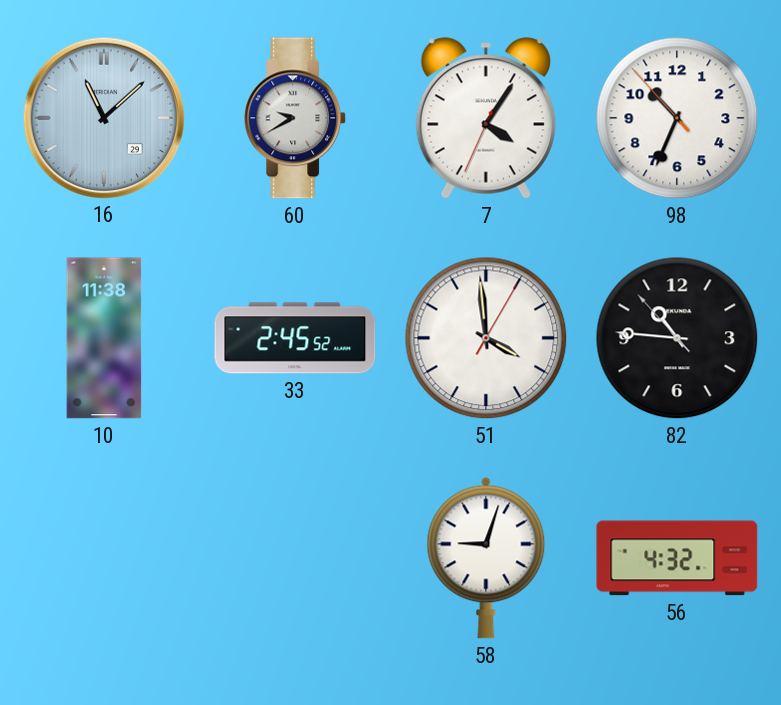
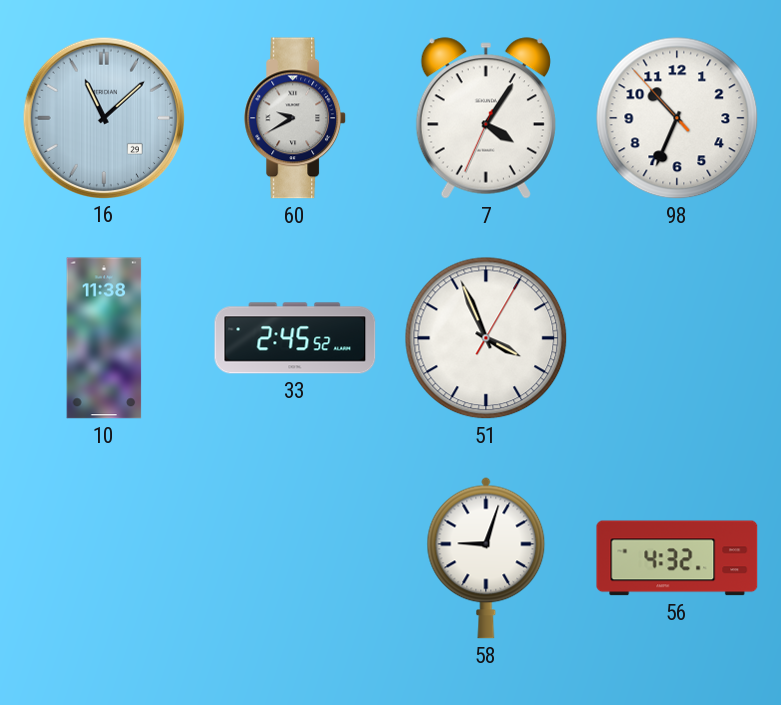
51: 3:59 -> 3:56
82: 10:45 -> none
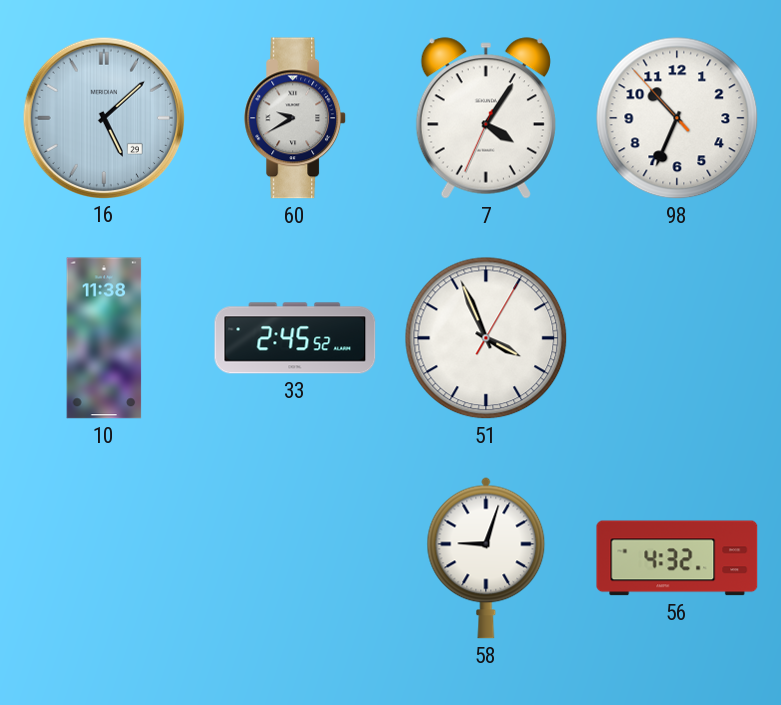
16: 11:08 -> 5:08
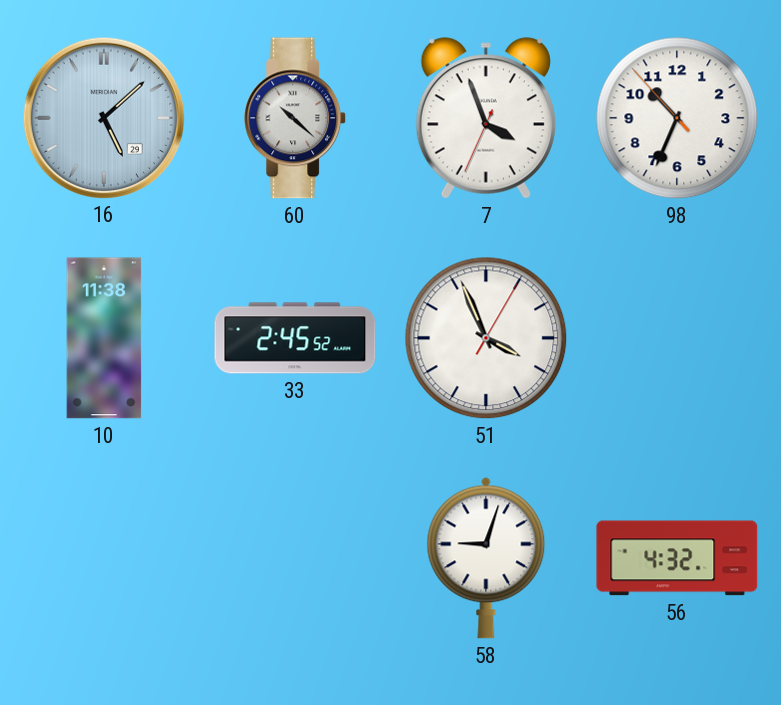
60: 9:40 -> 10:22
7: 4:05 -> 3:56
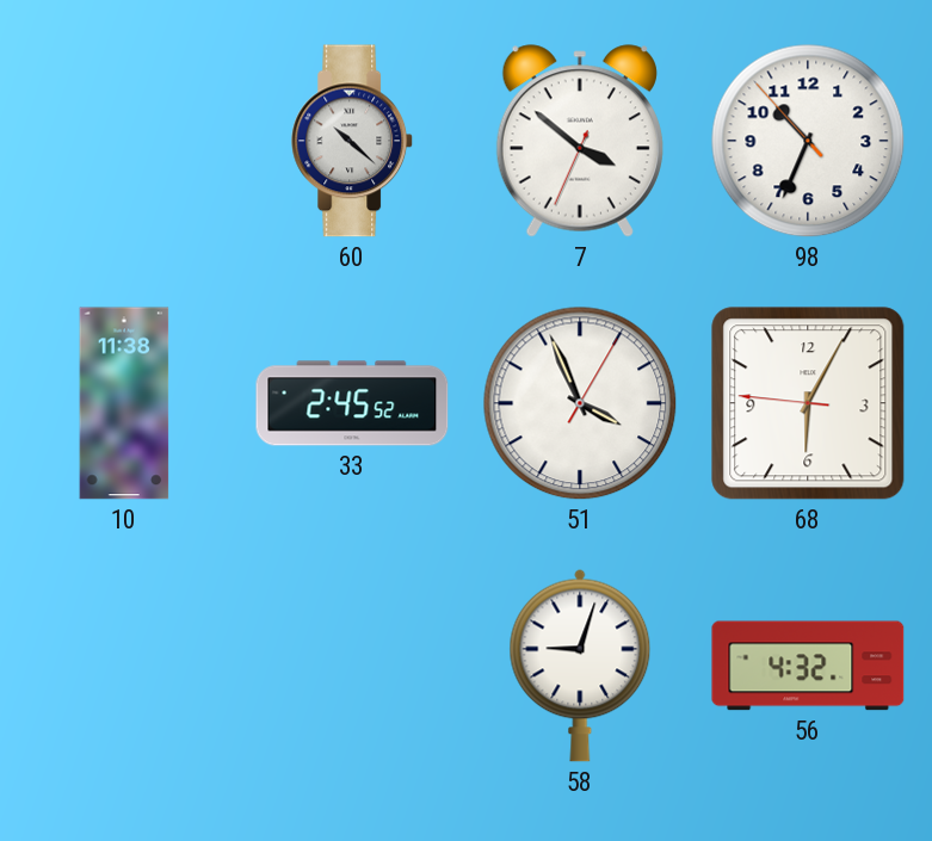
16: 5:08 -> none
7: 3:56 -> 3:51
68: none -> 6:04
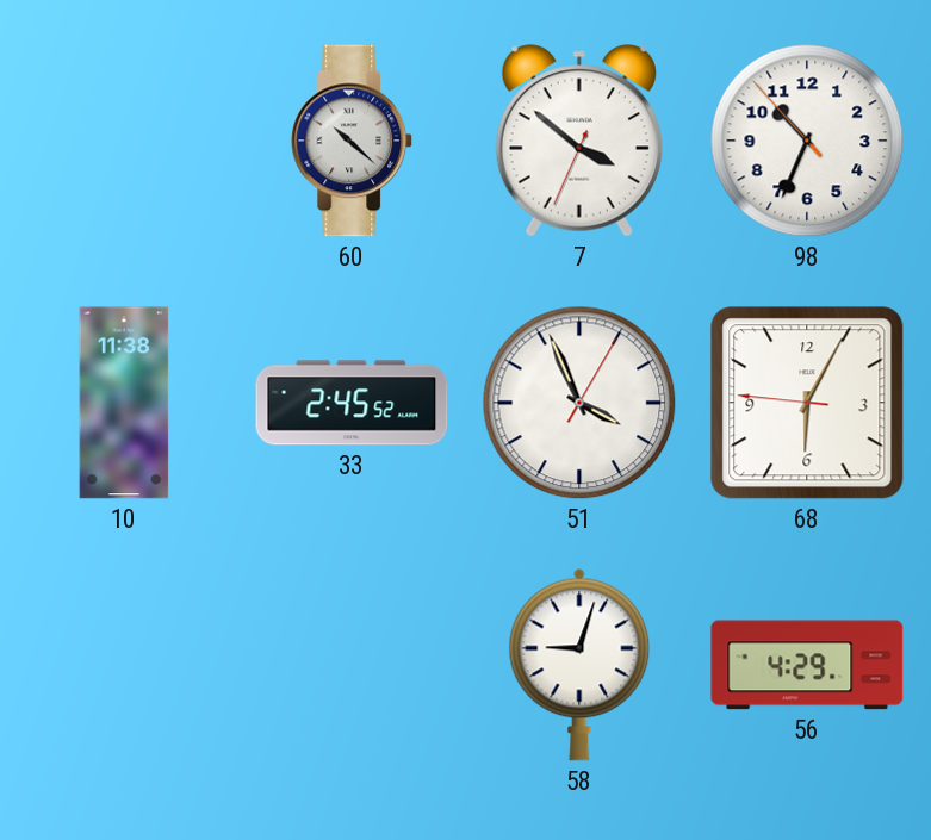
56: 4:32 -> 4:29
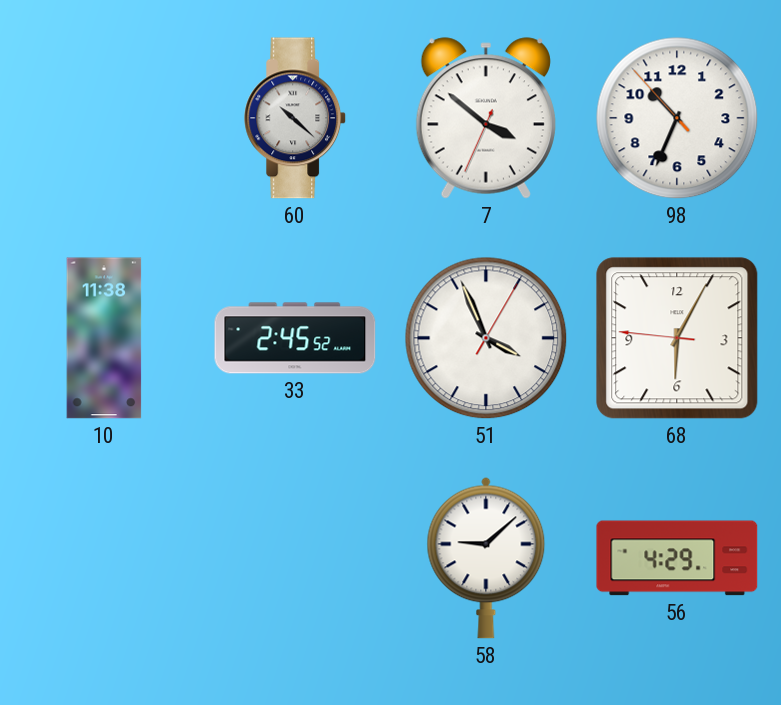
58: 9:03 -> 9:08
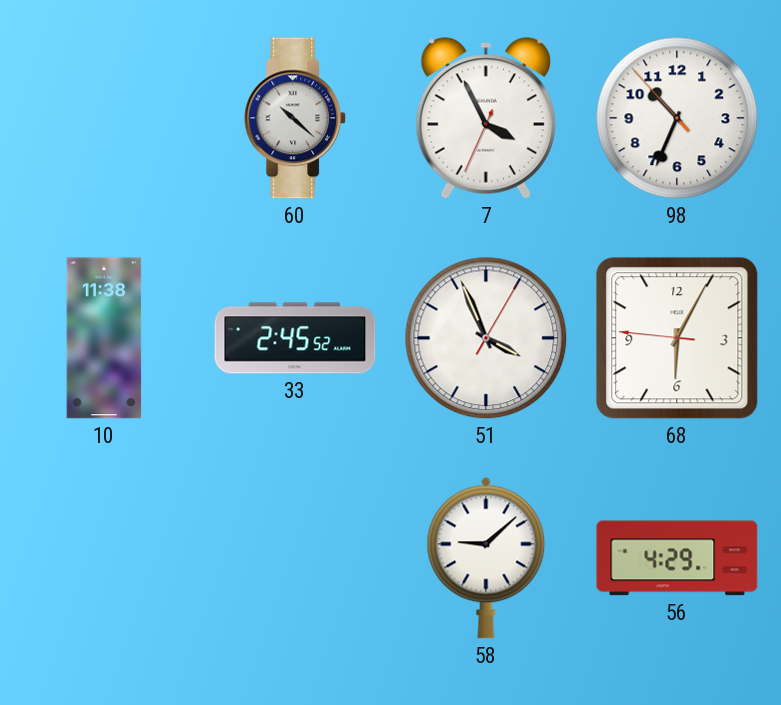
7: 3:51 -> 3:55
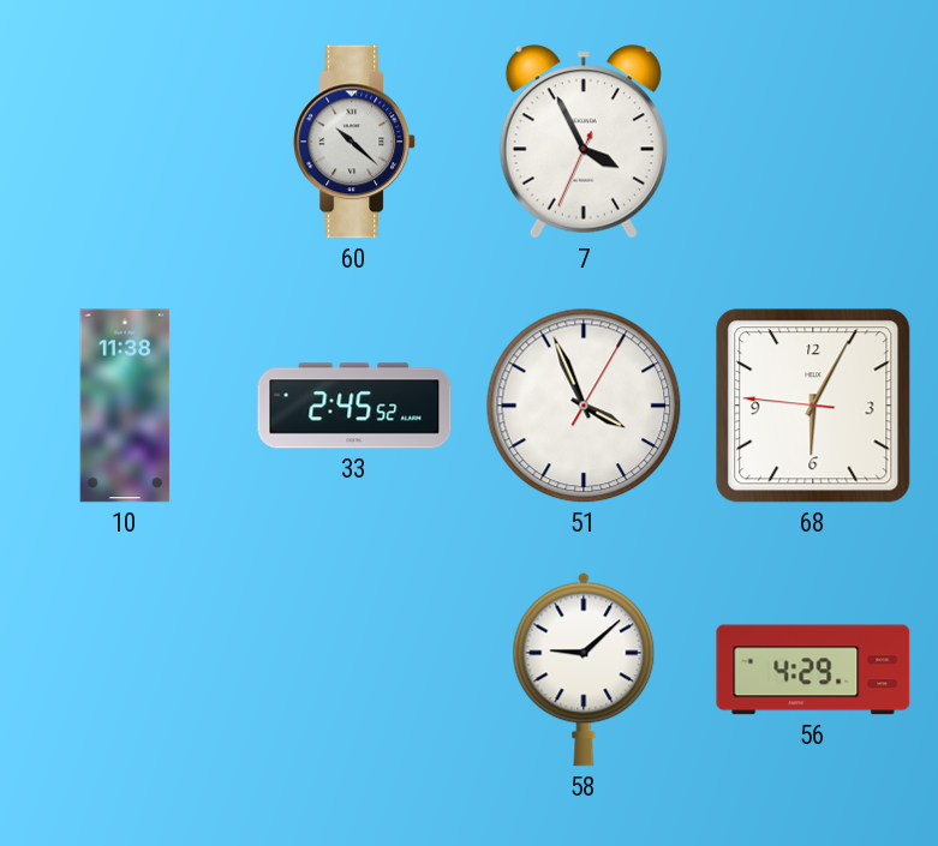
98: 10:33 -> none
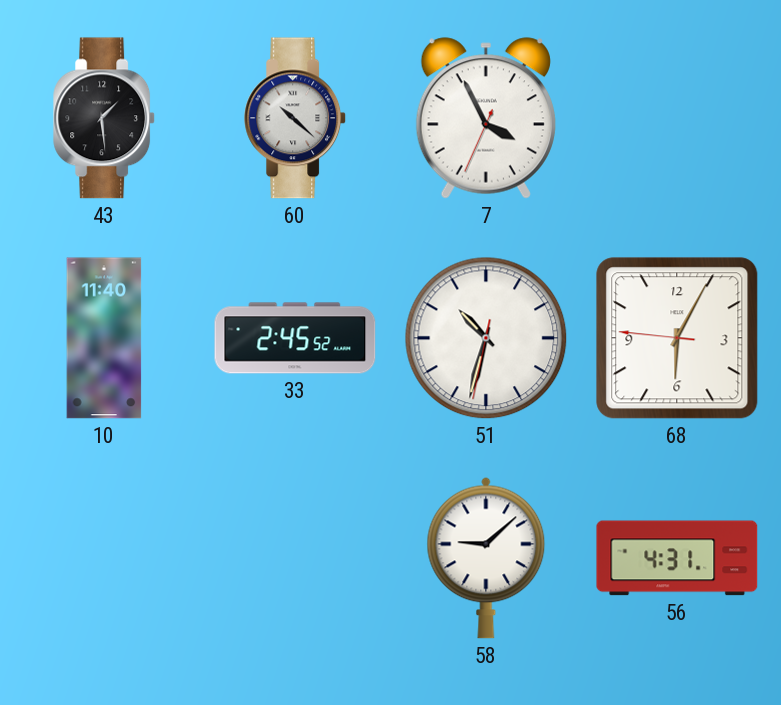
43: none -> 1:29
10: 11:38 -> 11:40
51: 3:56 -> 10:32
56: 4:29 -> 4:31
